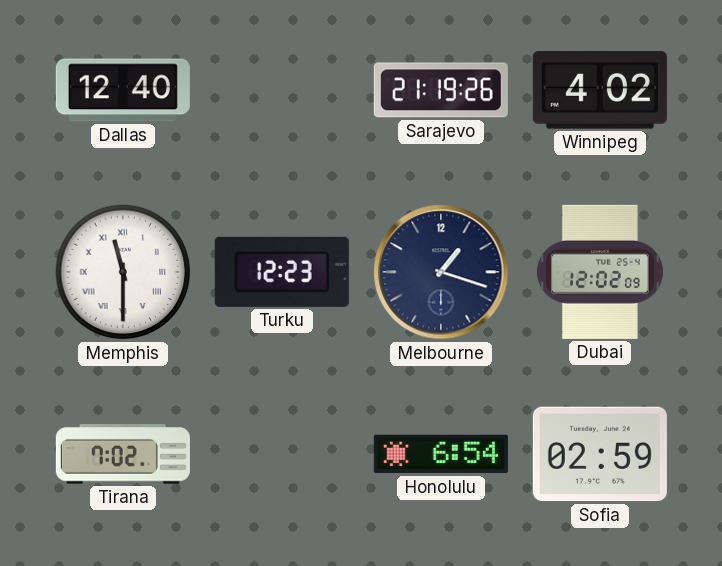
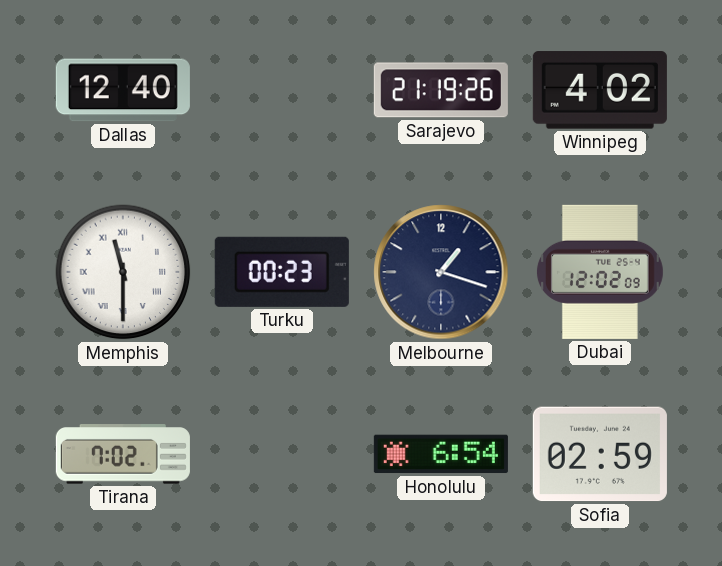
Turku: 12:23 -> 00:23
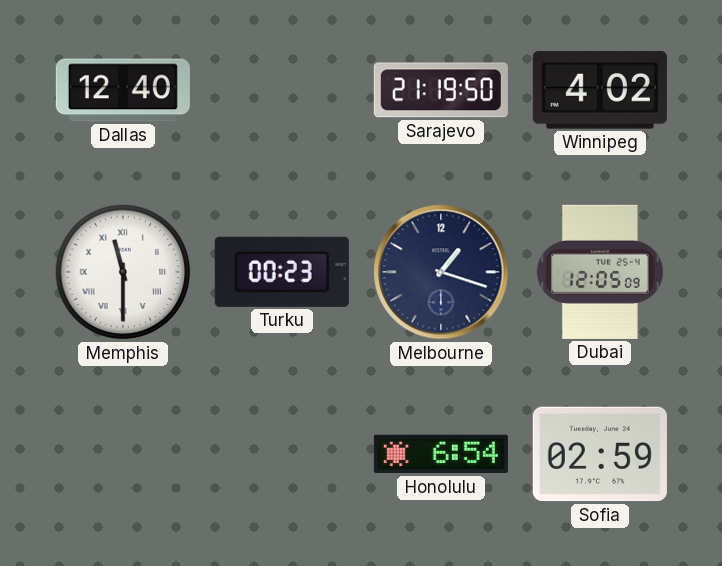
Sarajevo: 21:19:26 -> 21:19:50
Dubai: 12:02 -> 12:05
Tirana: 7:02 -> none
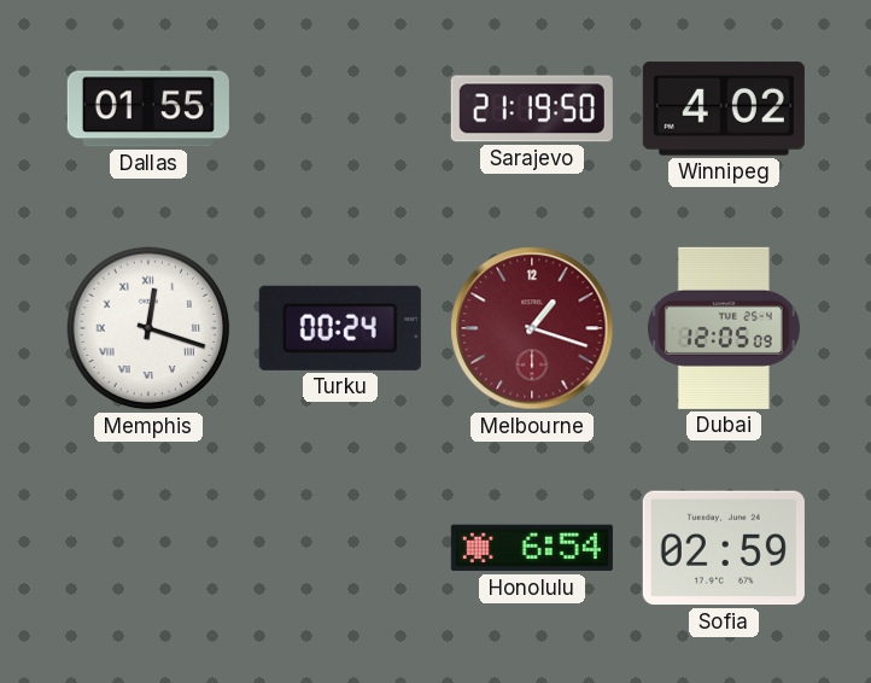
Dallas: 12:40 -> 01:55
Memphis: 11:30 -> 12:18
Turku: 00:23 -> 00:24
Melbourne dial: navy -> burgundy
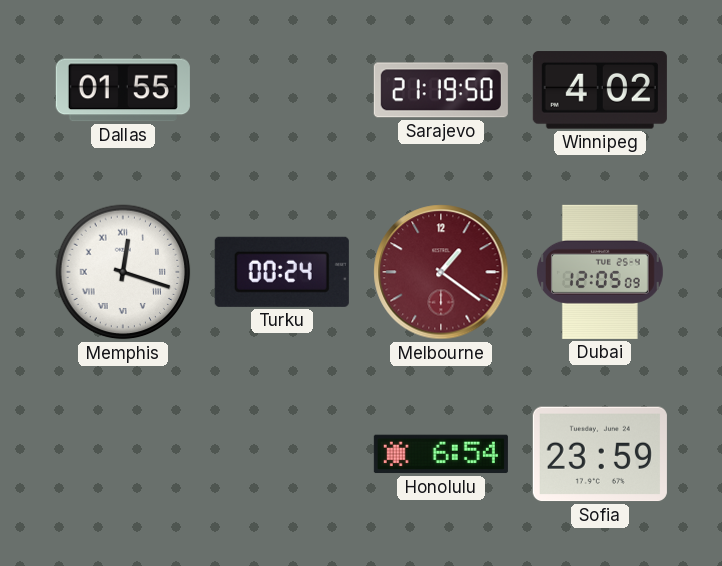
Melbourne: 1:18 -> 1:21
Sofia: 02:59 -> 23:59
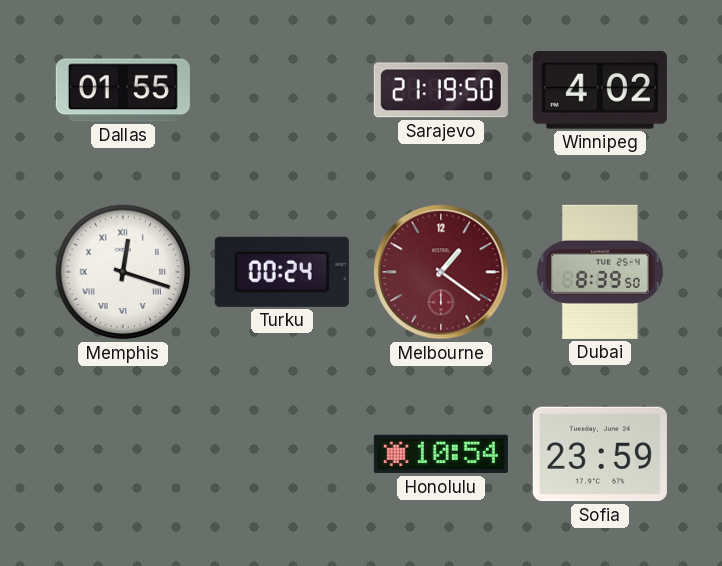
Dubai: 12:05 -> 8:39
Honolulu: 6:54 -> 10:54
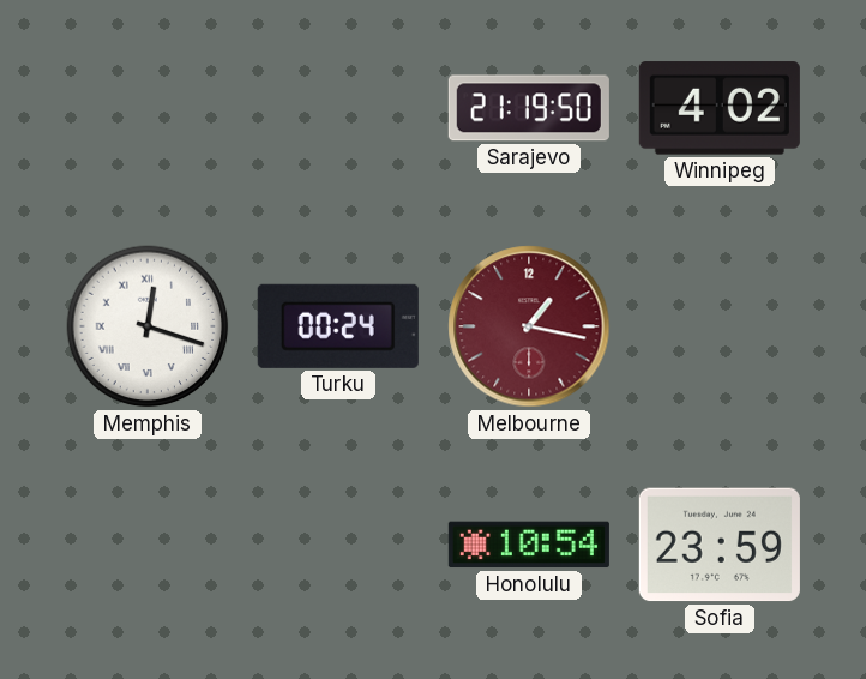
Dallas: 01:55 -> none
Melbourne: 1:21 -> 1:17
Dubai: 8:39 -> none
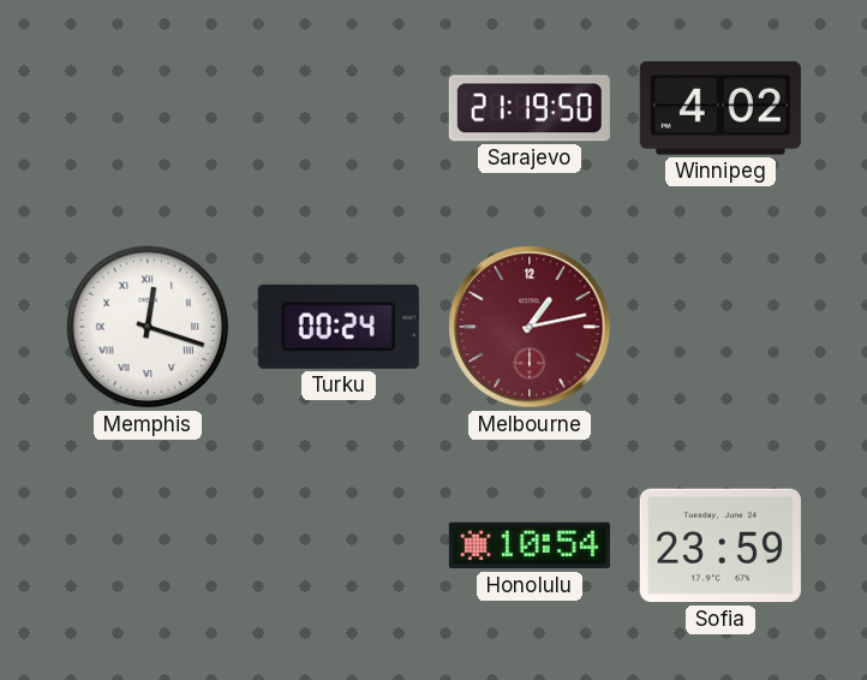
Melbourne: 1:17 -> 1:13
